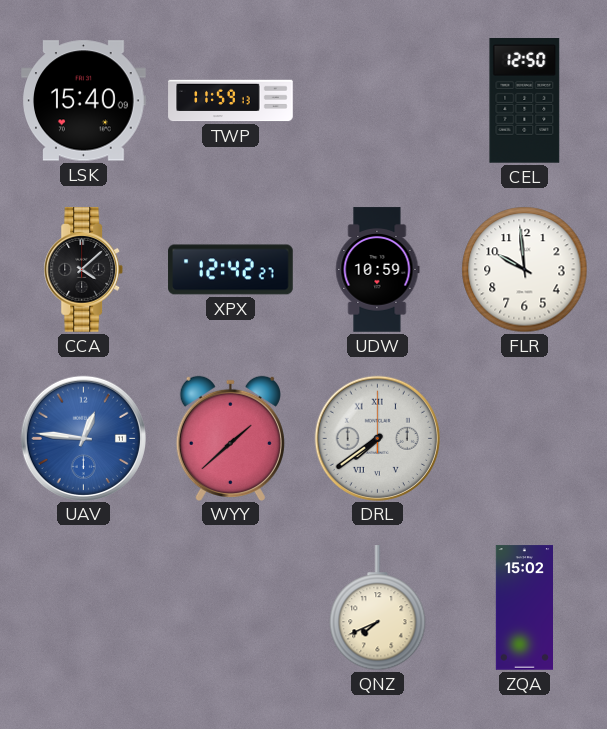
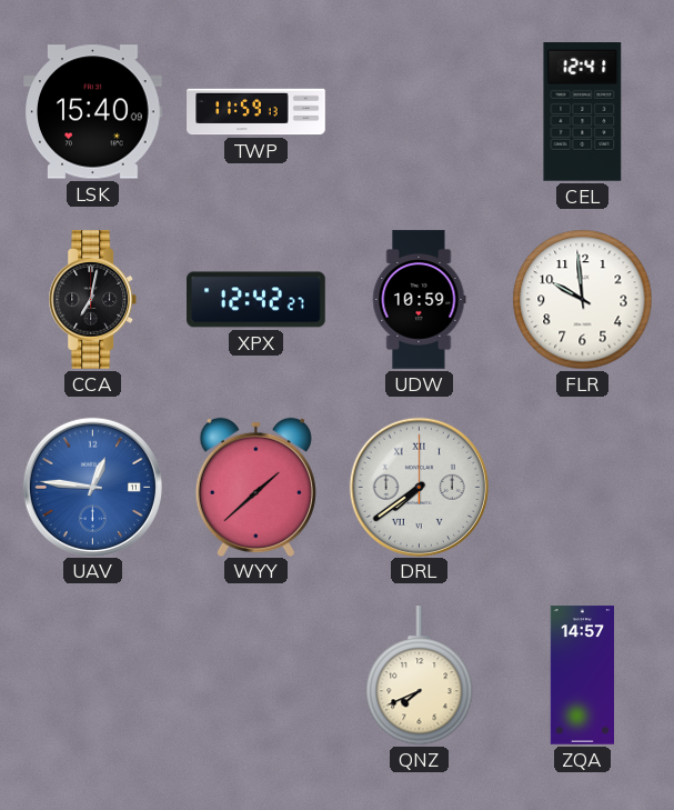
CEL: 12:50 -> 12:41
CCA: 4:08 -> 7:02
ZQA: 15:02 -> 14:57
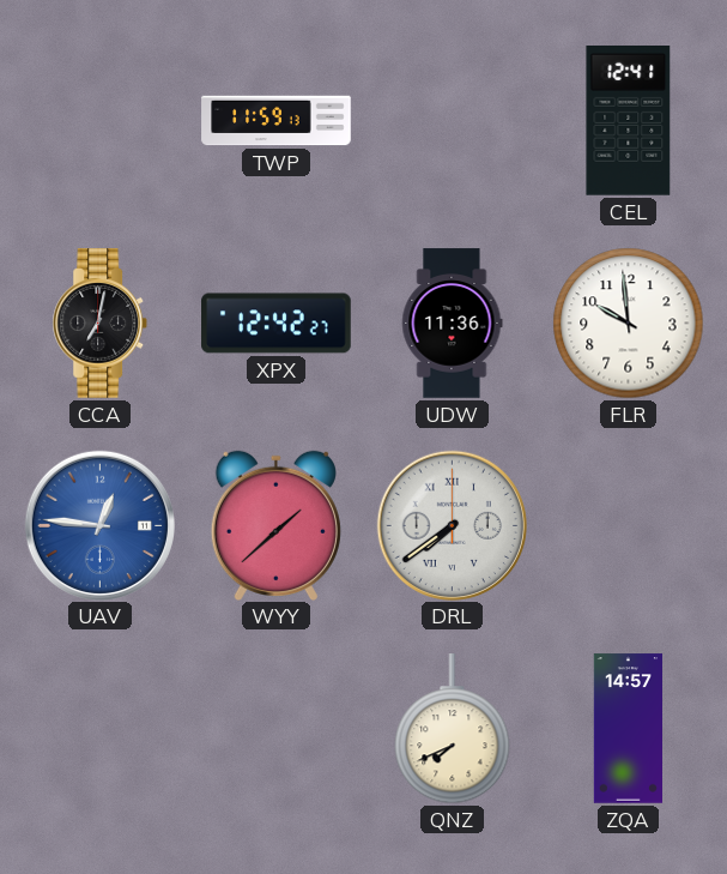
LSK: 15:40 -> none
UDW: 10:59 -> 11:36
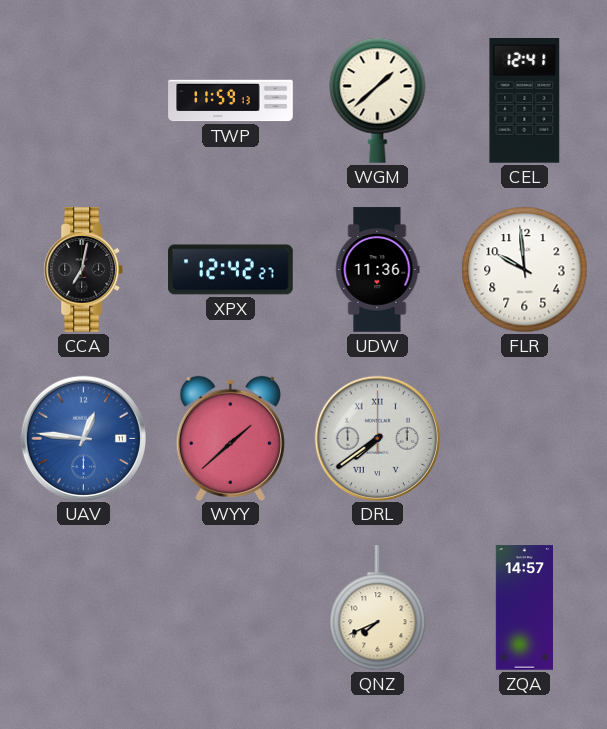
WGM: none -> 1:38
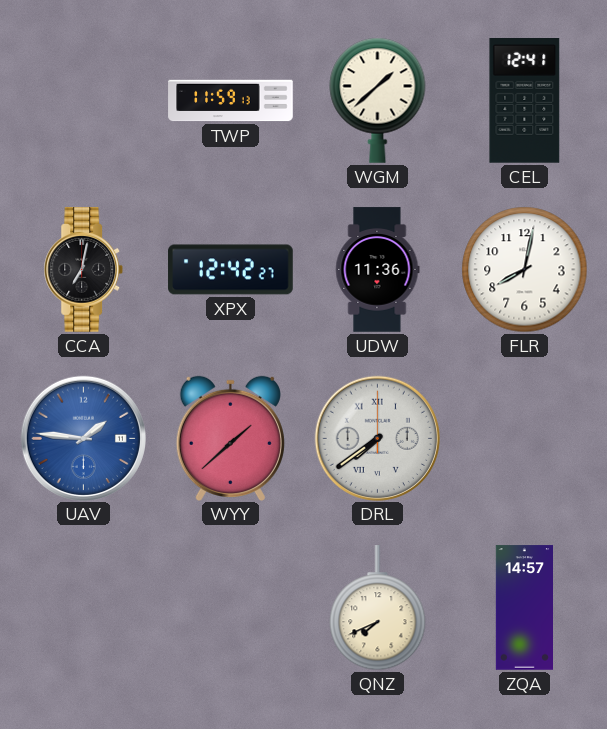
FLR: 9:59 -> 8:02
UAV: 12:46 -> 1:46
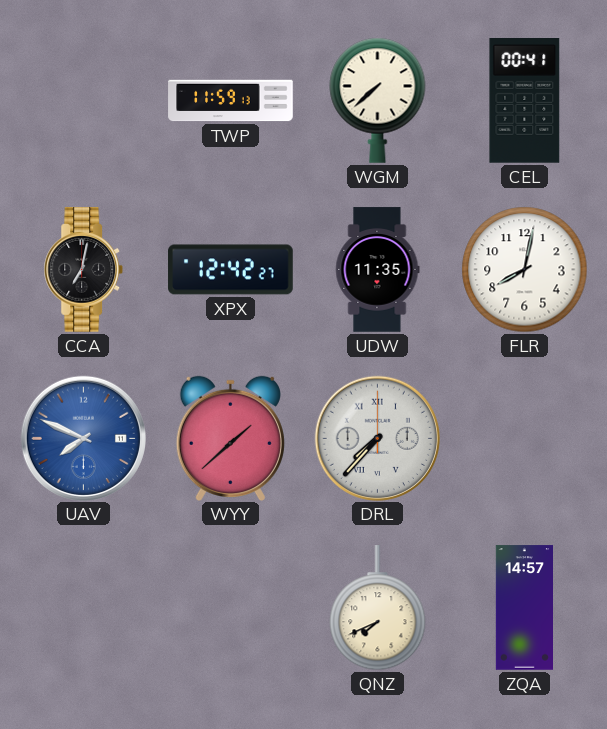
WGM: 1:38 -> 7:38
CEL: 12:41 -> 00:41
UDW: 11:36 -> 11:35
UAV: 1:46 -> 7:49
DRL: 7:39 -> 7:37
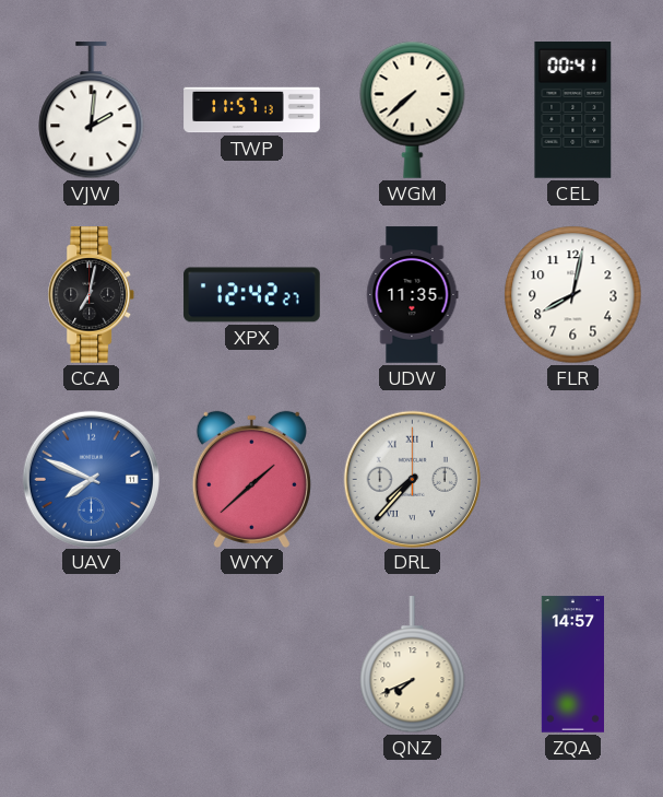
VJW: none -> 2:01
TWP: 11:59 -> 11:57
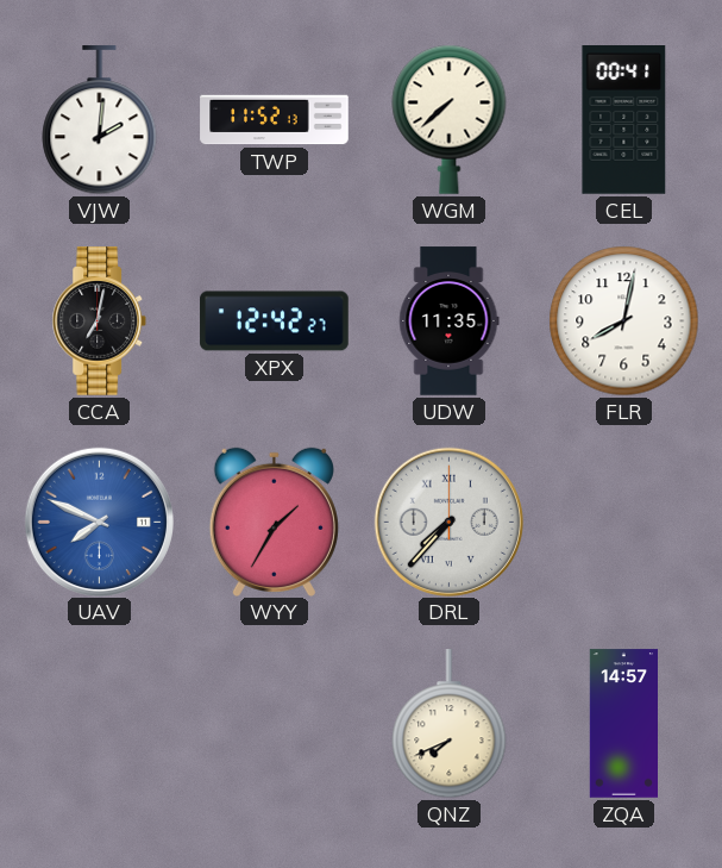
TWP: 11:57 -> 11:52
WYY: 1:38 -> 1:35
